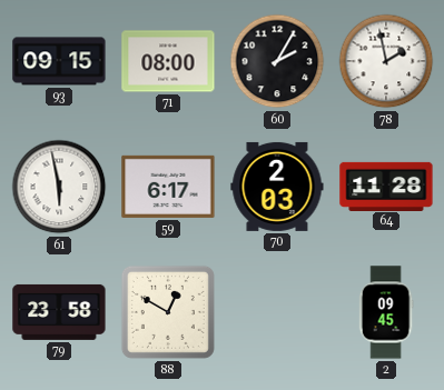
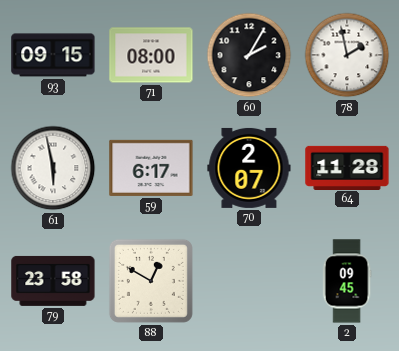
70: 2:03 -> 2:07
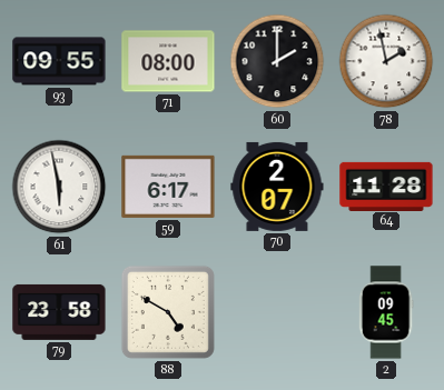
93: 09:15 -> 09:55
60: 2:05 -> 2:00
88: 12:50 -> 4:50
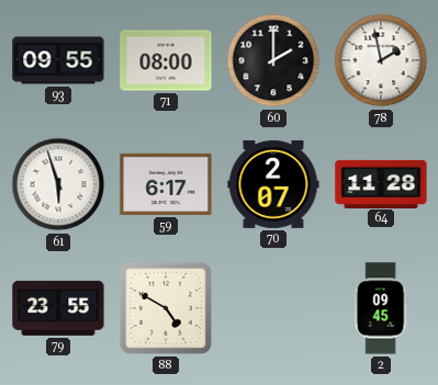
61: 5:58 -> 5:57
79: 23:58 -> 23:55
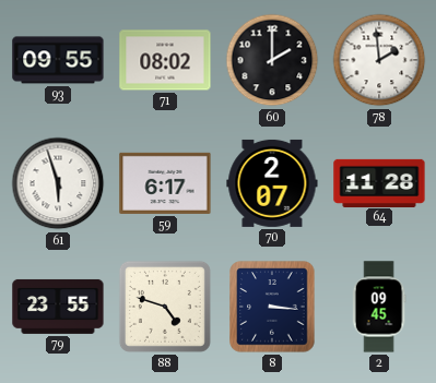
71: 08:00 -> 08:02
78: 1:58 -> 1:59
88: 4:50 -> 4:48
8: none -> 3:16
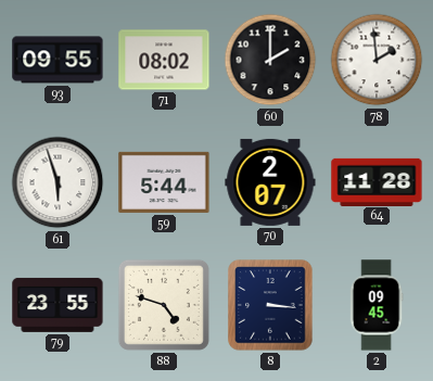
59: 6:17 -> 5:44
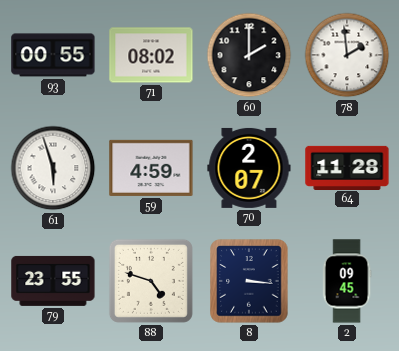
93: 09:55 -> 00:55
59: 5:44 -> 4:59
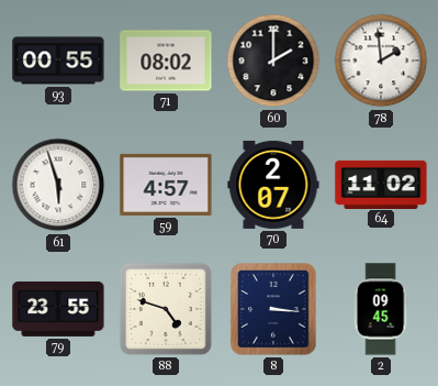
59: 4:59 -> 4:57
64: 11:28 -> 11:02
